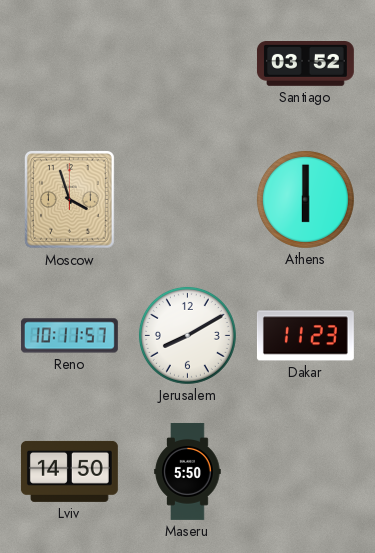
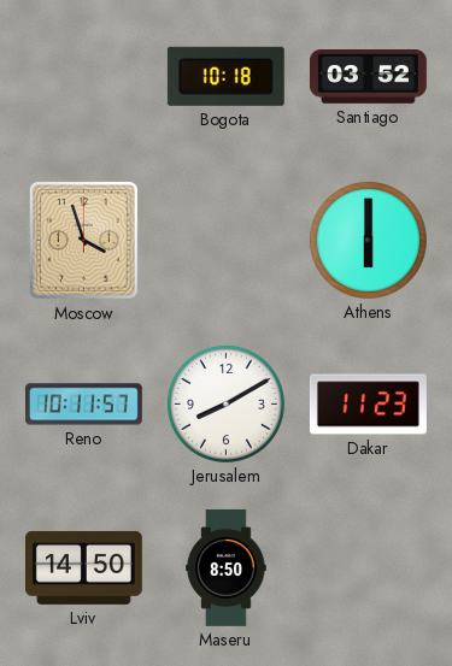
Bogota: none -> 10:18
Maseru: 5:50 -> 8:50
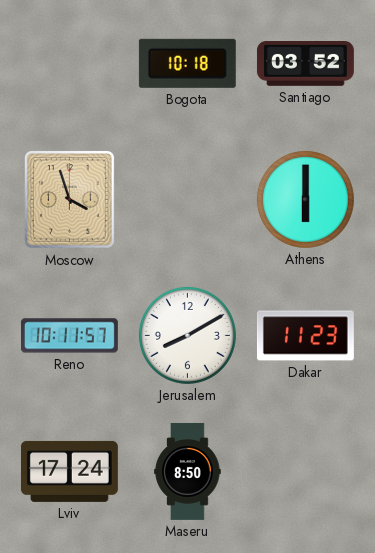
Lviv: 14:50 -> 17:24
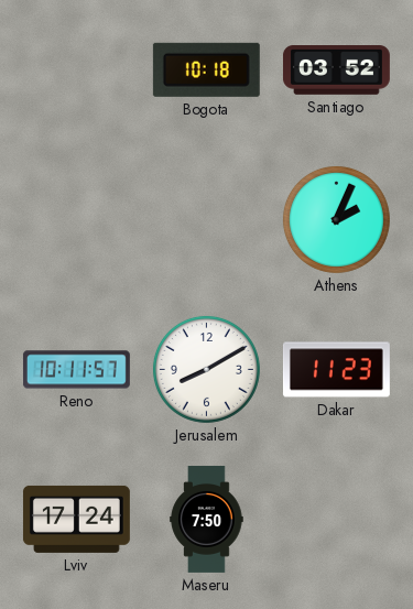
Moscow: 3:57 -> none
Athens: 6:00 -> 2:04
Maseru: 8:50 -> 7:50
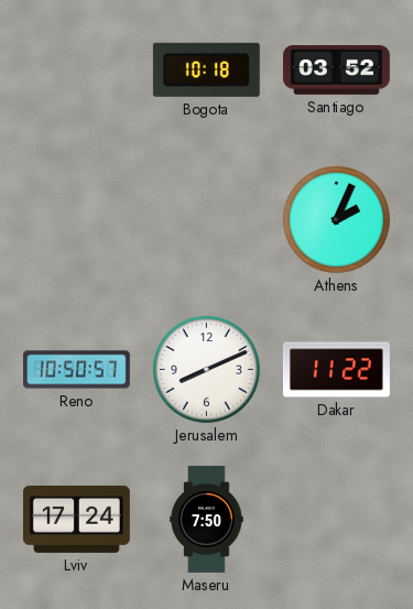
Reno: 10:11 -> 10:50
Jerusalem: 8:10 -> 8:11
Dakar: 11:23 -> 11:22
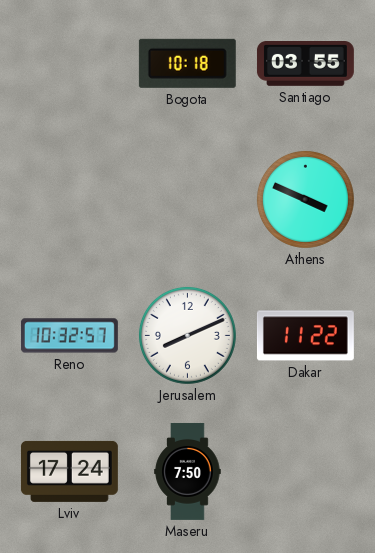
Santiago: 03:52 -> 03:55
Athens: 2:04 -> 3:49
Reno: 10:50 -> 10:32
